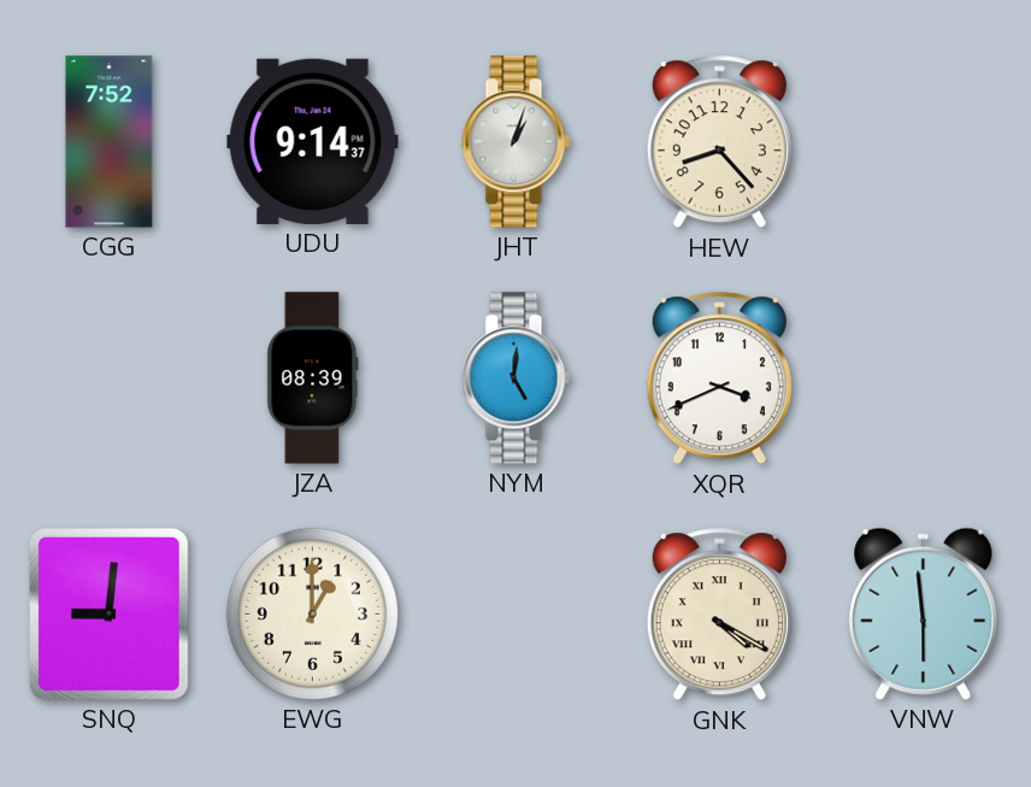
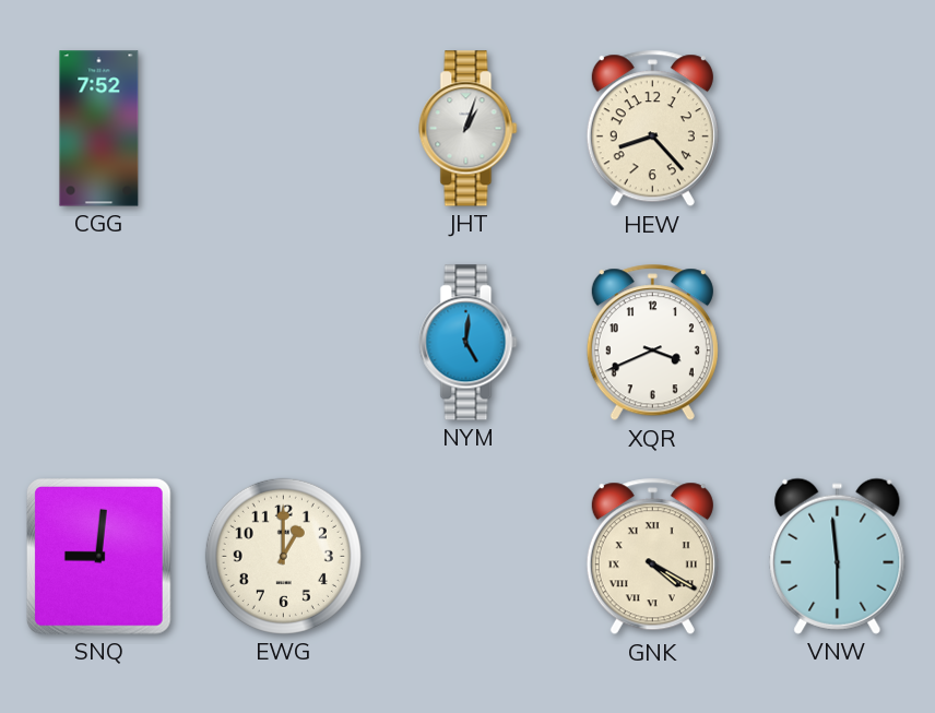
UDU: 9:14 -> none
JZA: 08:39 -> none
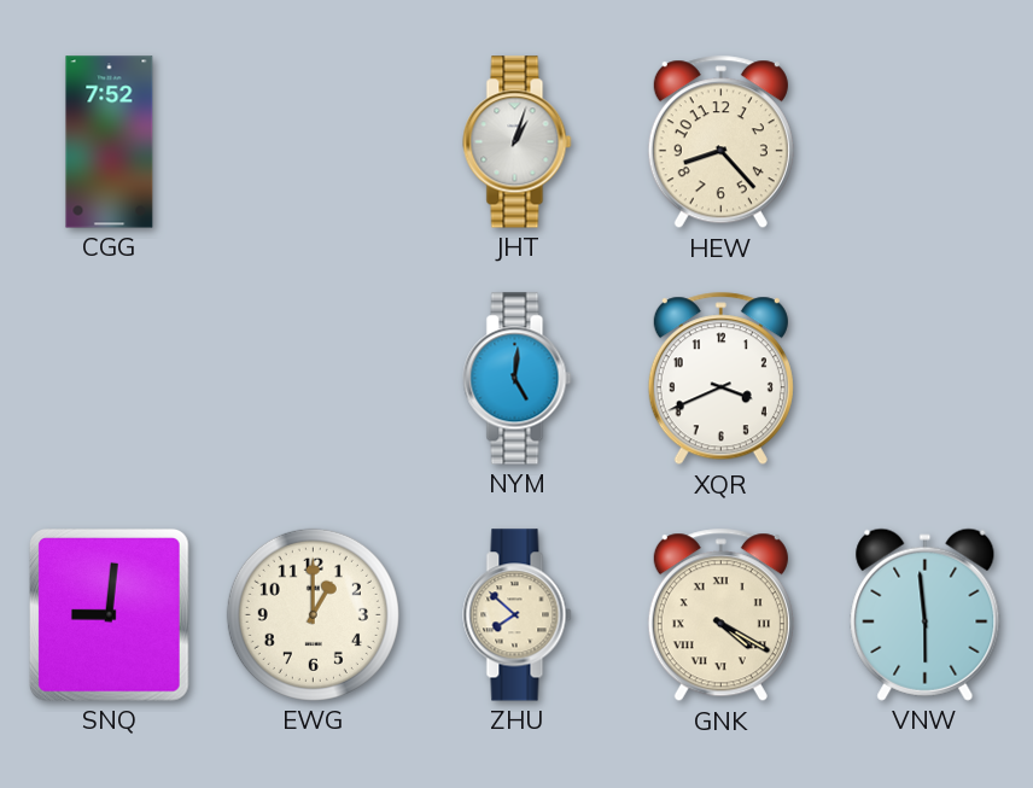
ZHU: none -> 7:52
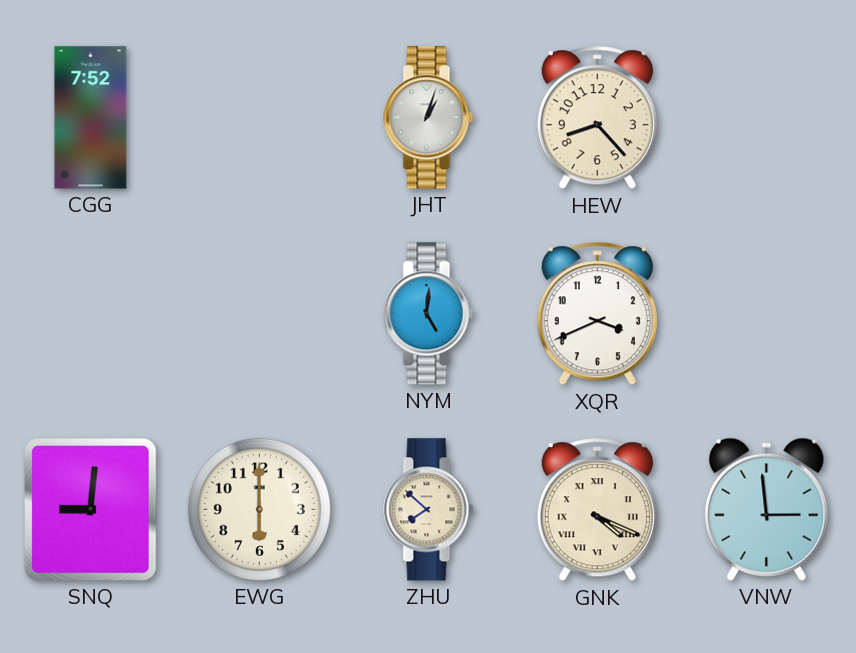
EWG: 1:00 -> 6:00
GNK: 4:20 -> 4:19
VNW: 5:59 -> 2:59
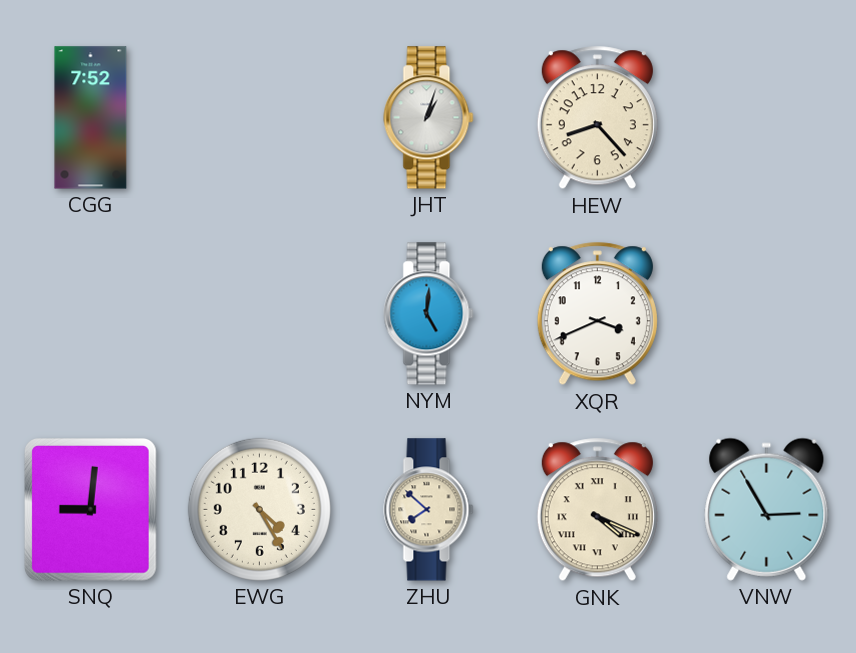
EWG: 6:00 -> 4:25
VNW: 2:59 -> 2:55
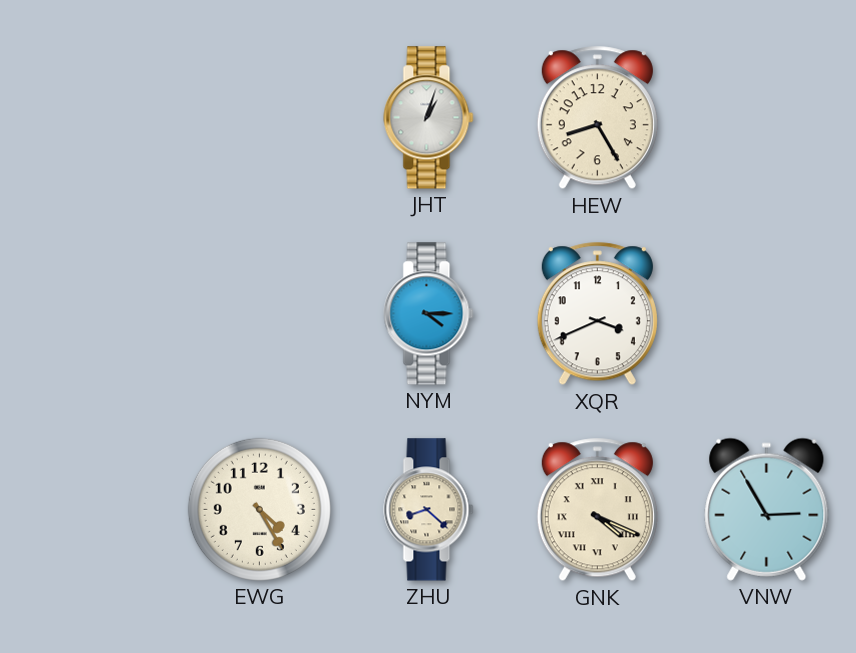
CGG: 7:52 -> none
HEW: 8:23 -> 8:25
NYM: 5:01 -> 4:15
SNQ: 9:01 -> none
ZHU: 7:52 -> 8:22
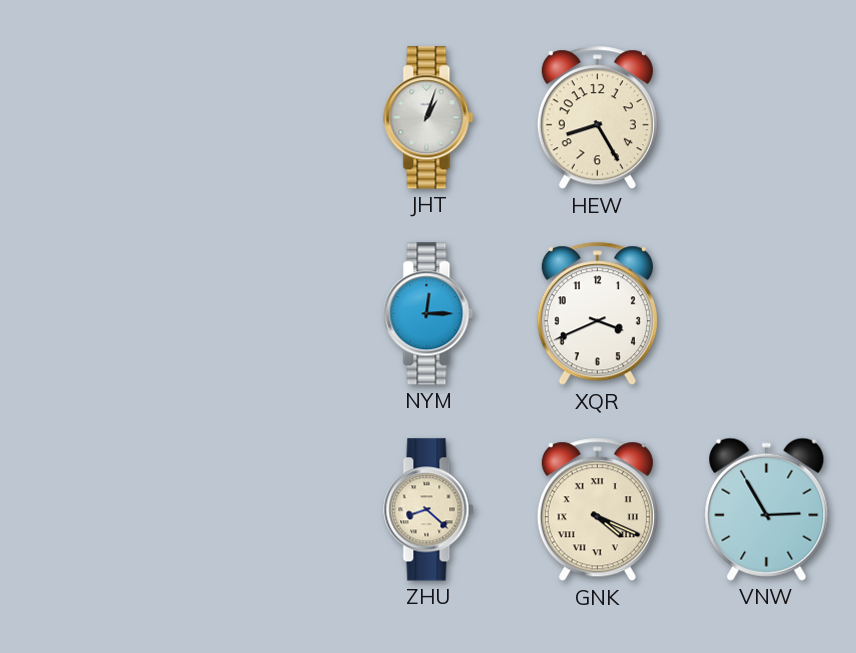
NYM: 4:15 -> 12:15
EWG: 4:25 -> none
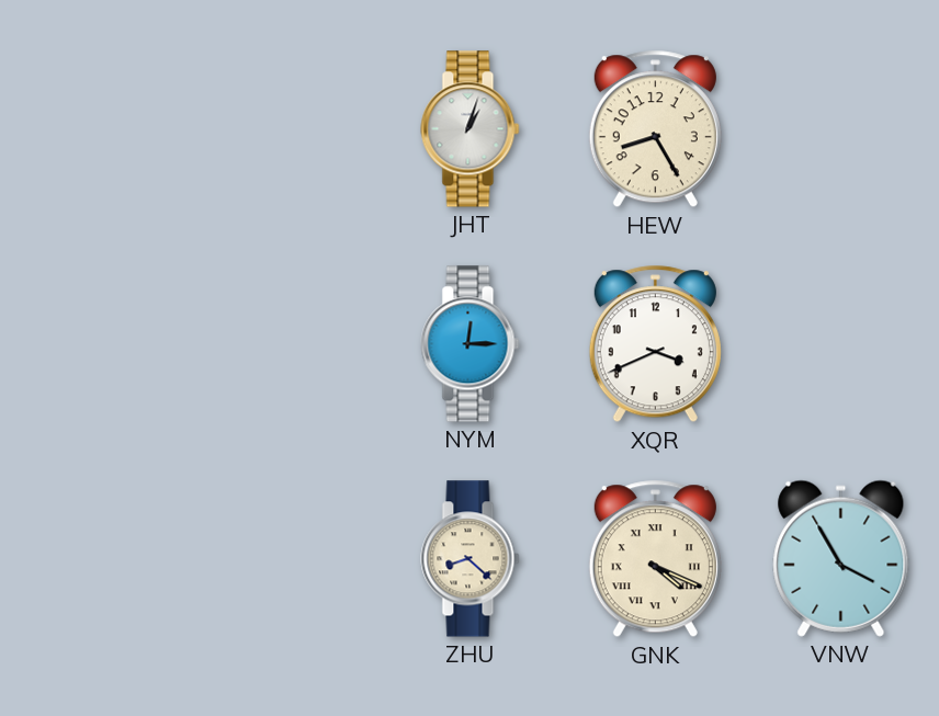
VNW: 2:55 -> 3:55
